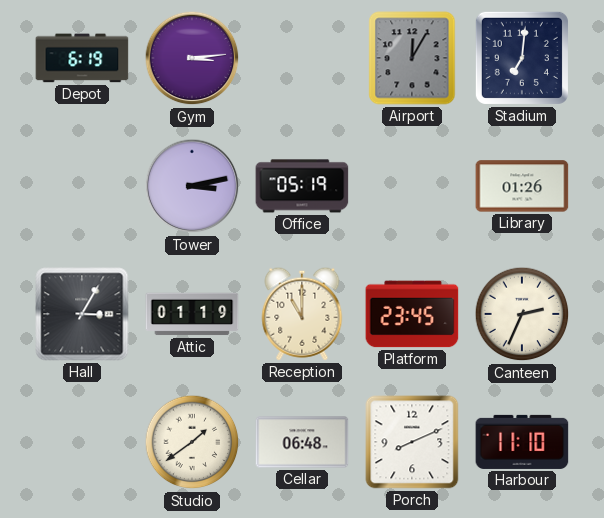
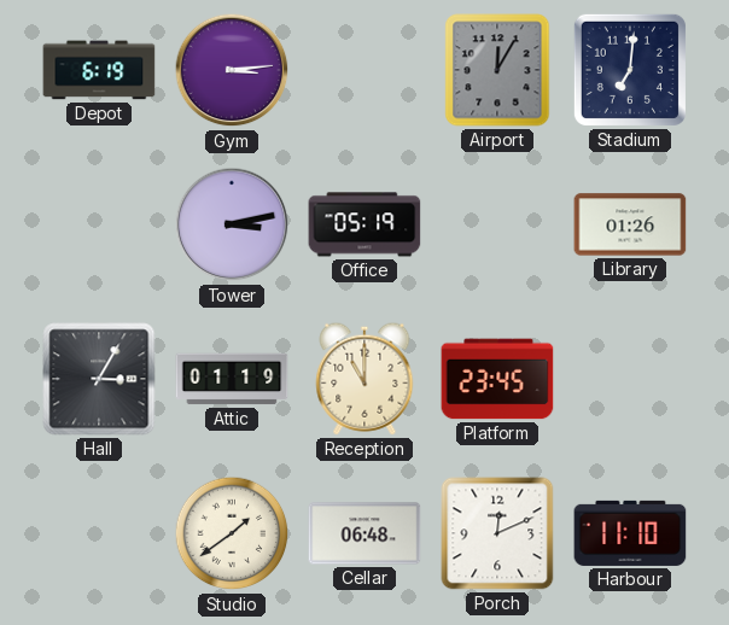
Canteen: 2:34 -> none
Porch: 8:11 -> 12:11
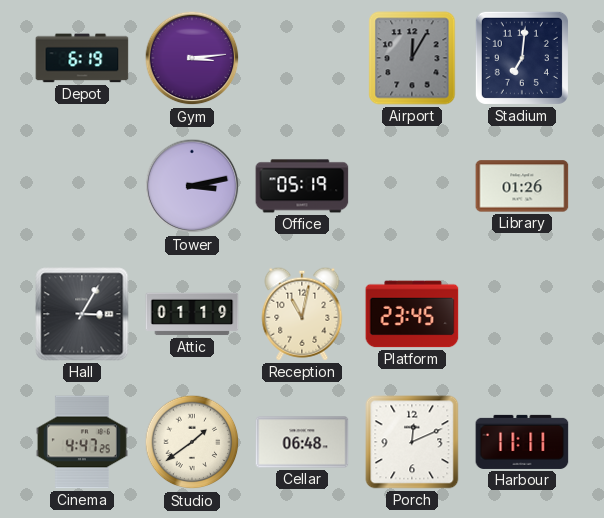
Reception: 11:00 -> 11:02
Cinema: none -> 4:47
Harbour: 11:10 -> 11:11
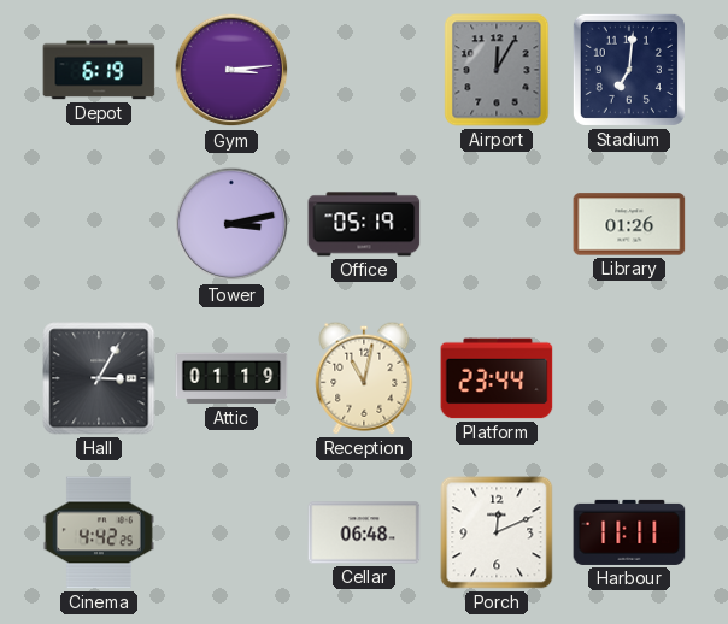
Platform: 23:45 -> 23:44
Cinema: 4:47 -> 4:42
Studio: 1:39 -> none
